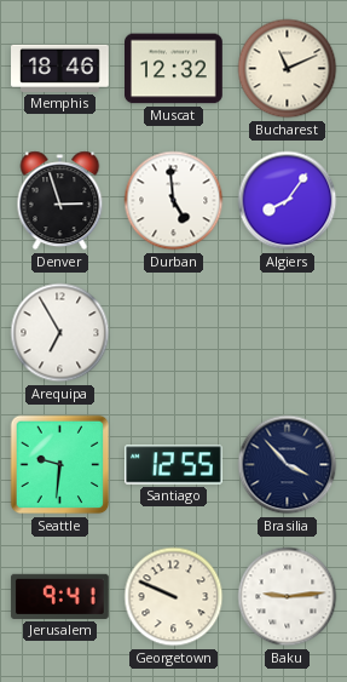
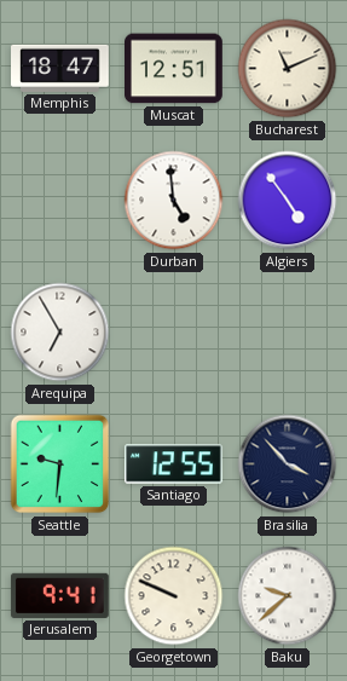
Memphis: 18:46 -> 18:47
Muscat: 12:32 -> 12:51
Denver: 2:57 -> none
Algiers: 8:06 -> 4:54
Baku: 9:14 -> 9:38
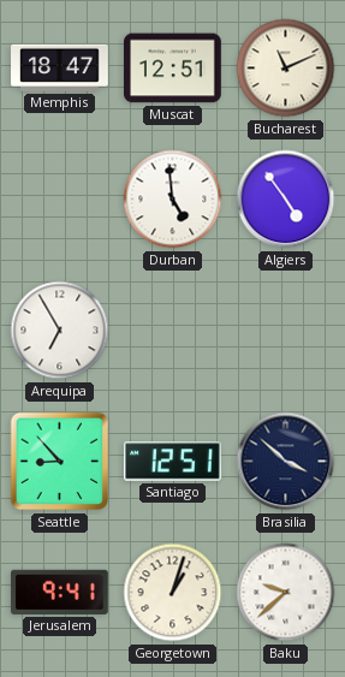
Seattle: 9:31 -> 8:53
Santiago: 12:55 -> 12:51
Brasilia: 3:53 -> 3:52
Georgetown: 9:49 -> 1:03
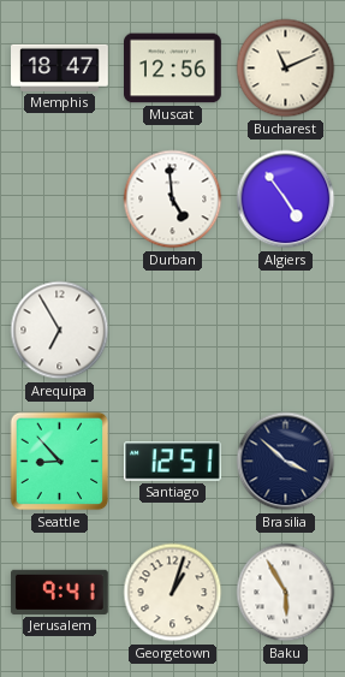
Muscat: 12:51 -> 12:56
Baku: 9:38 -> 5:55
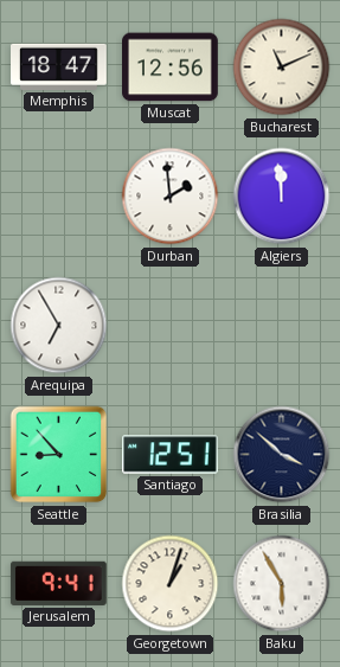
Durban: 4:59 -> 1:59
Algiers: 4:54 -> 11:59
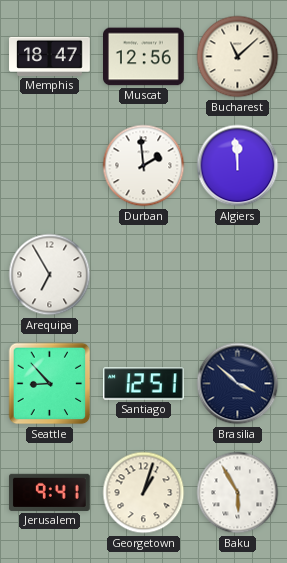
Bucharest: 11:11 -> 11:08
